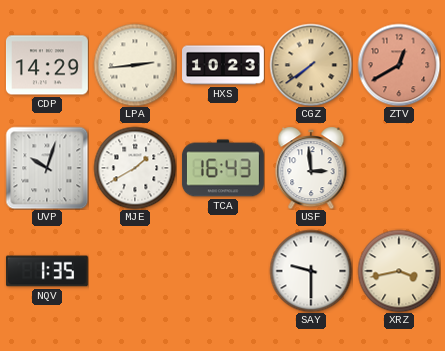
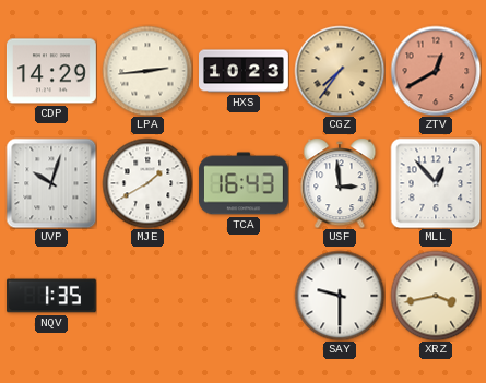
CGZ: 7:39 -> 7:36
MLL: none -> 12:53
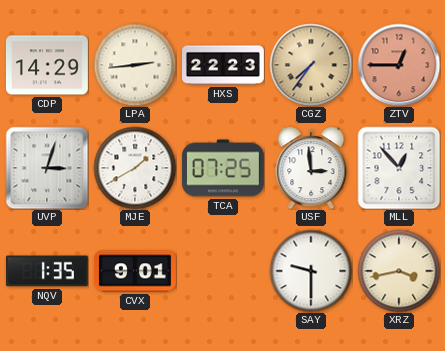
HXS: 10:23 -> 22:23
ZTV: 12:40 -> 12:45
UVP: 10:03 -> 3:03
TCA: 16:43 -> 07:25
CVX: none -> 9:01
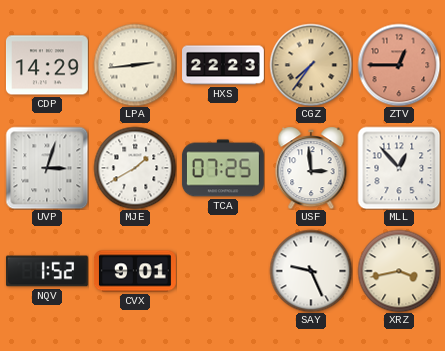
NQV: 1:35 -> 1:52
SAY: 9:30 -> 9:26
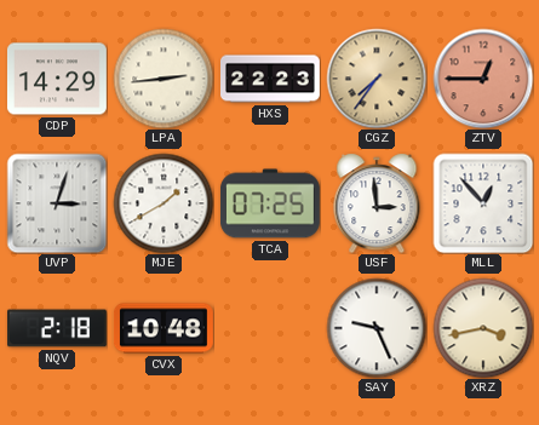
NQV: 1:52 -> 2:18
CVX: 9:01 -> 10:48
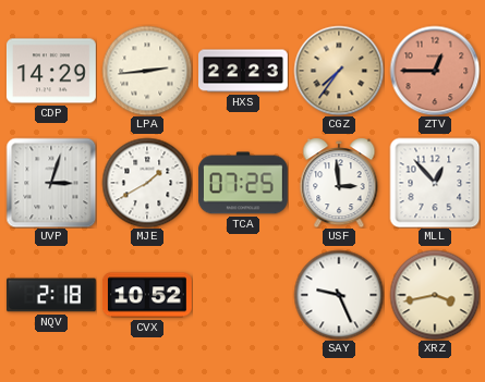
CVX: 10:48 -> 10:52
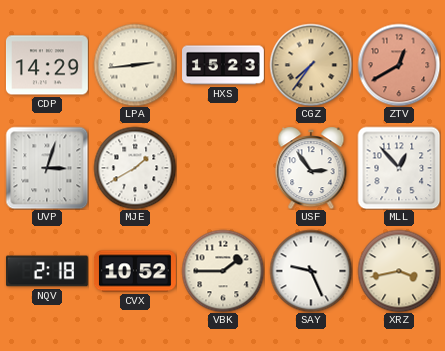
HXS: 22:23 -> 15:23
ZTV: 12:45 -> 12:40
TCA: 07:25 -> none
USF: 2:59 -> 2:54
VBK: none -> 1:45
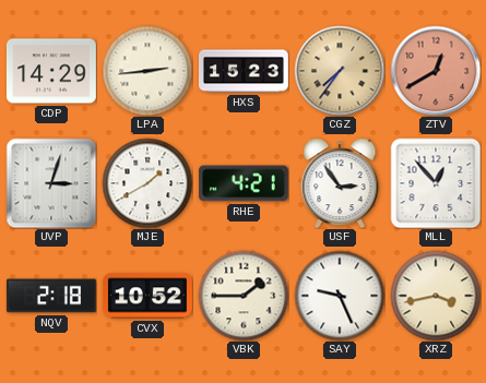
RHE: none -> 4:21
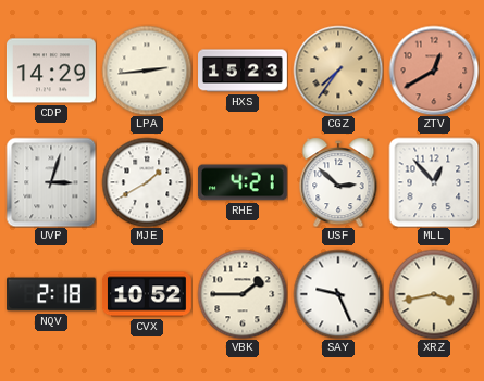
USF: 2:54 -> 2:52
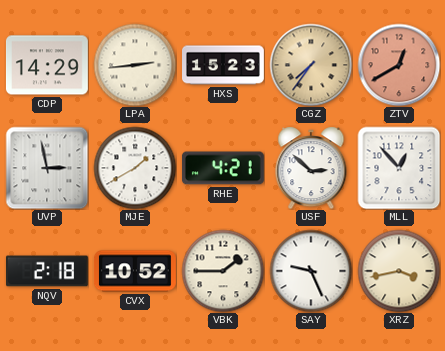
UVP: 3:03 -> 2:58
